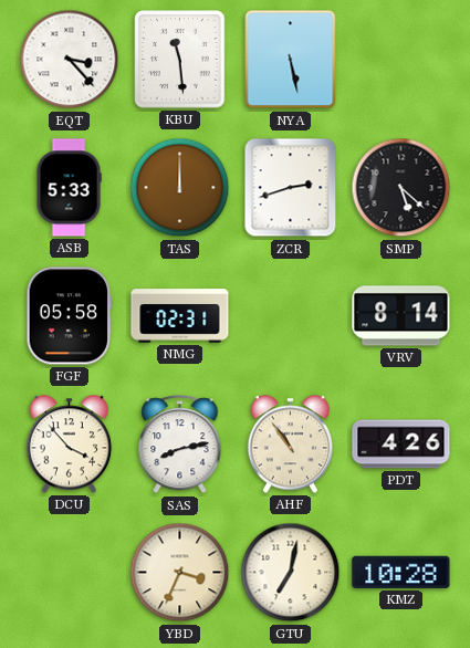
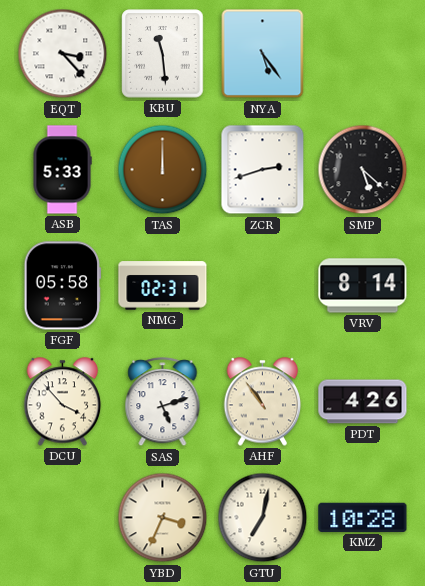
NYA: 5:28 -> 5:24
SAS: 8:13 -> 5:12
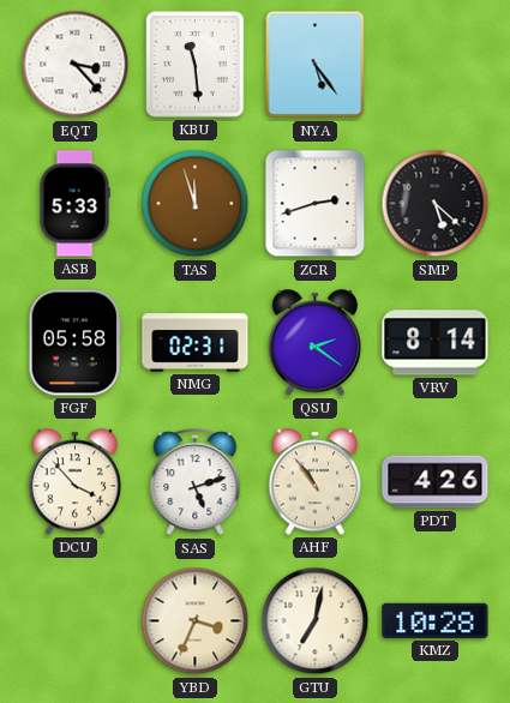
TAS: 12:00 -> 11:57
QSU: none -> 2:21
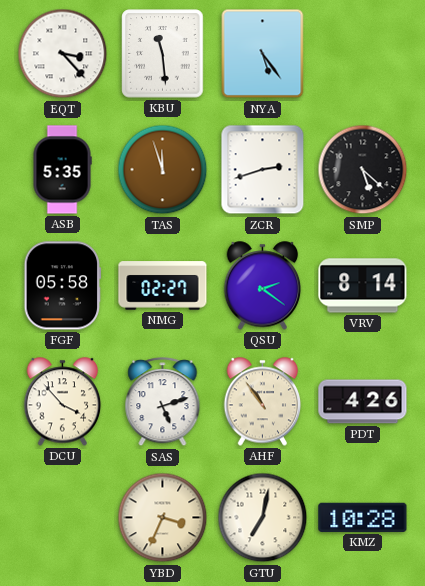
ASB: 5:33 -> 5:35
NMG: 02:31 -> 02:27
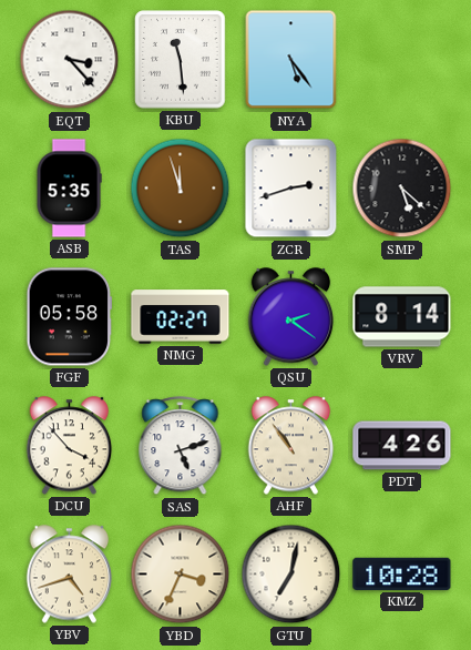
YBV: none -> 4:42
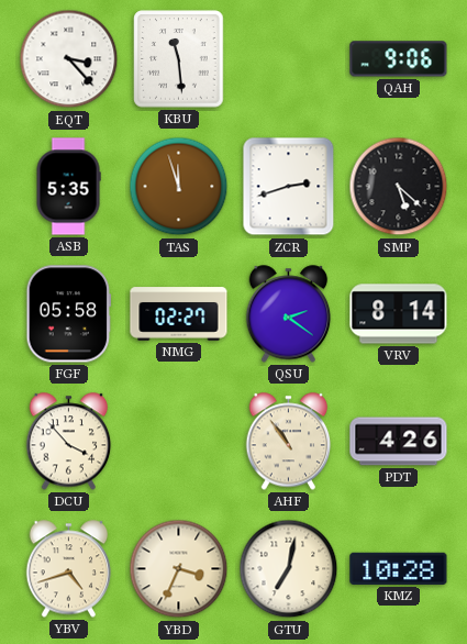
NYA: 5:24 -> none
QAH: none -> 9:06
SAS: 5:12 -> none
